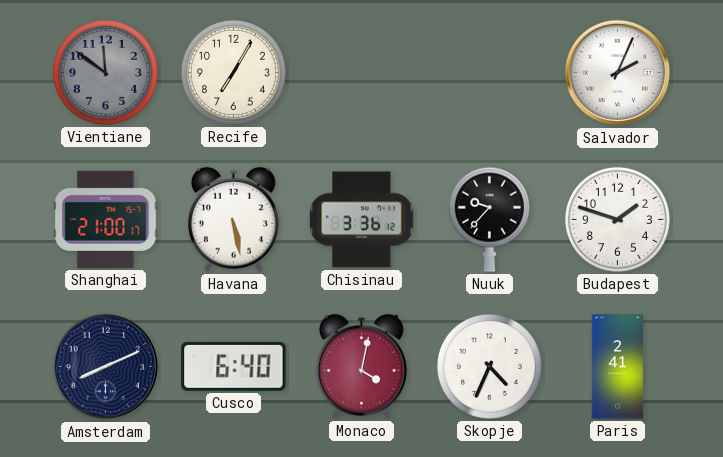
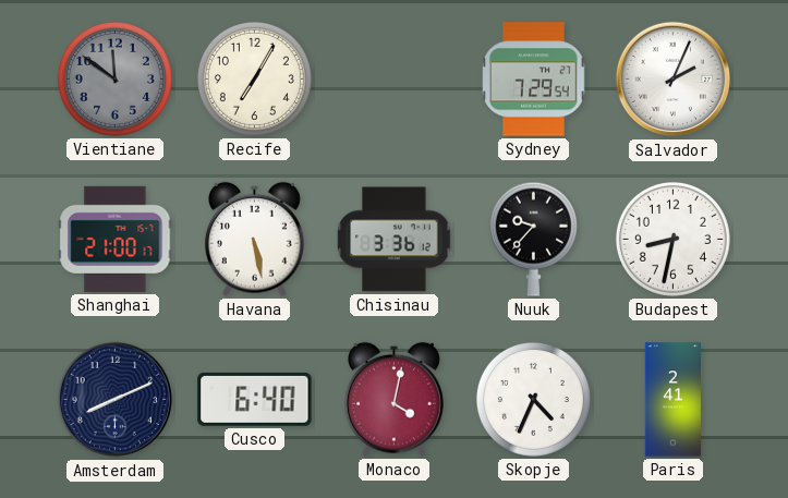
Sydney: none -> 7:29
Budapest: 1:48 -> 8:32
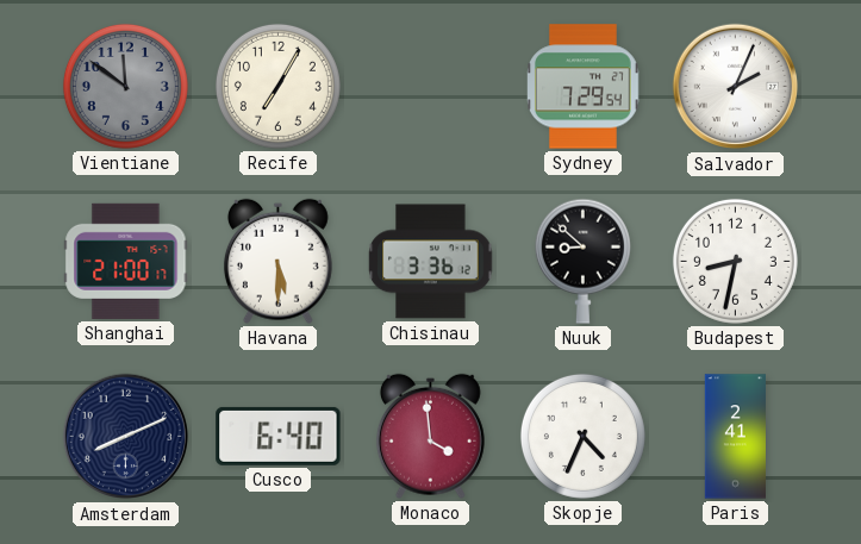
Havana: 5:28 -> 5:30
Nuuk: 9:37 -> 8:52
Monaco: 4:02 -> 3:59
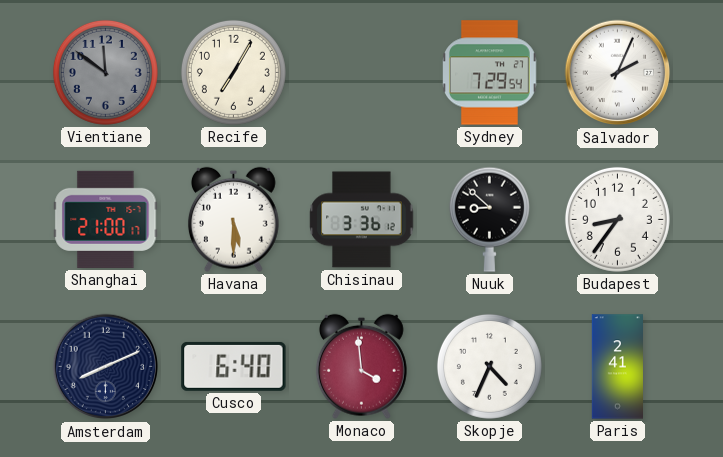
Budapest: 8:32 -> 8:36
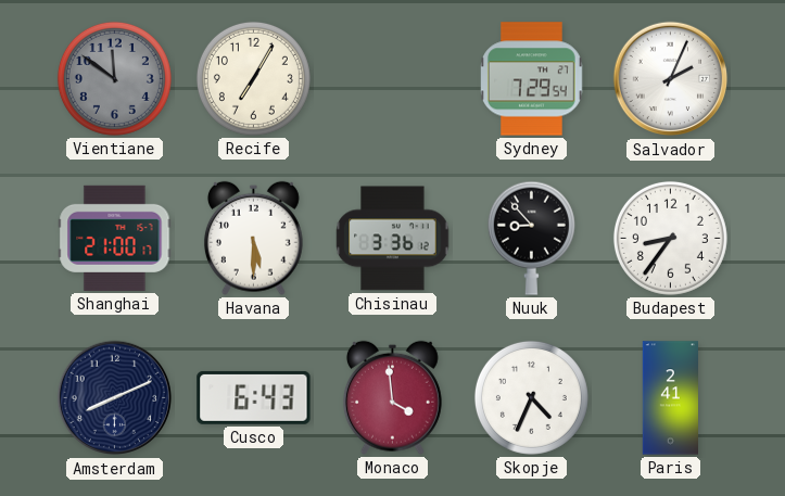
Nuuk: 8:52 -> 8:53
Cusco: 6:40 -> 6:43
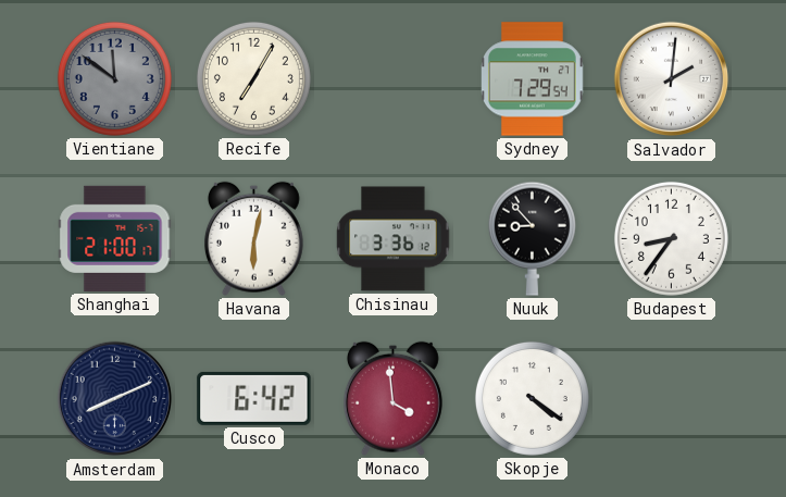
Salvador: 2:04 -> 2:01
Havana: 5:30 -> 6:02
Cusco: 6:43 -> 6:42
Skopje: 4:34 -> 4:21
Paris: 2:41 -> none
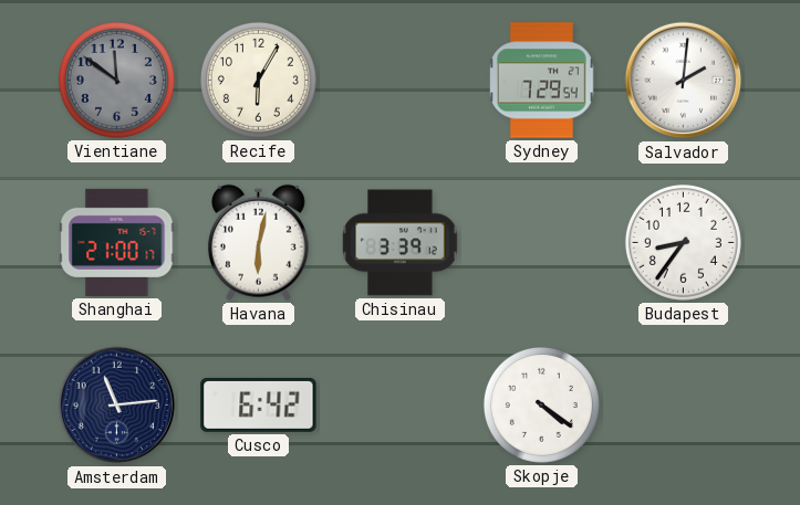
Recife: 7:05 -> 6:05
Chisinau: 3:36 -> 3:39
Nuuk: 8:53 -> none
Amsterdam: 8:11 -> 11:14
Monaco: 3:59 -> none
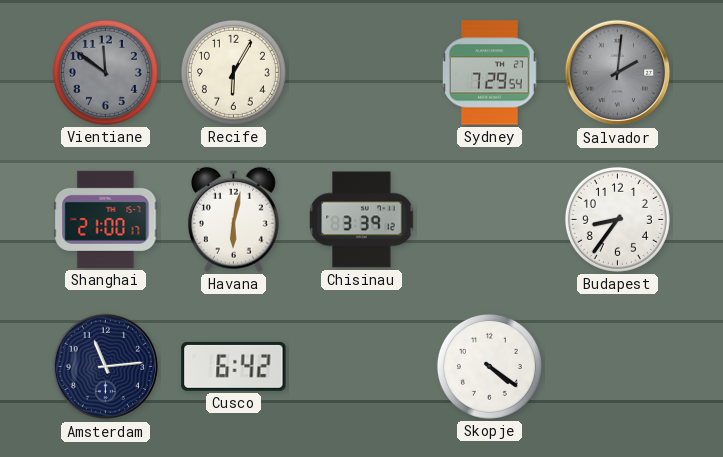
Salvador dial: white -> grey
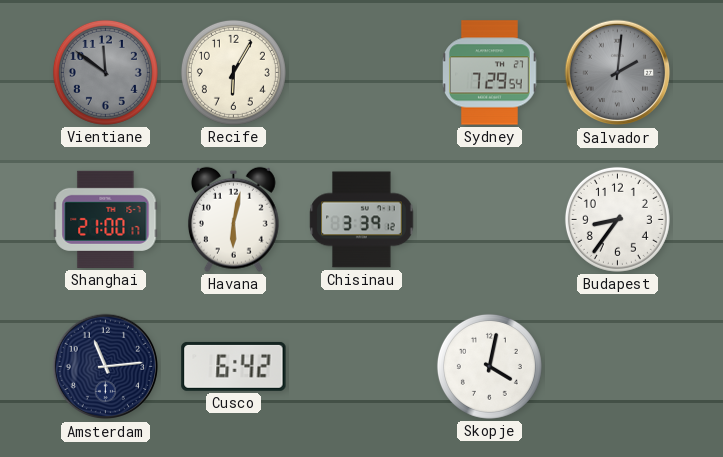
Skopje: 4:21 -> 4:02
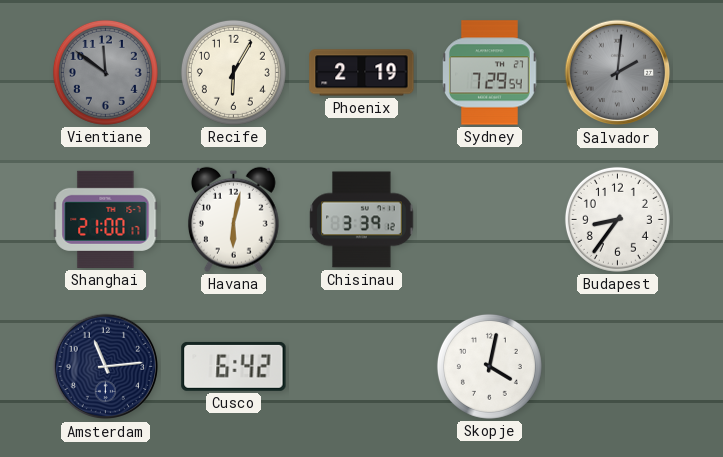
Phoenix: none -> 2:19
